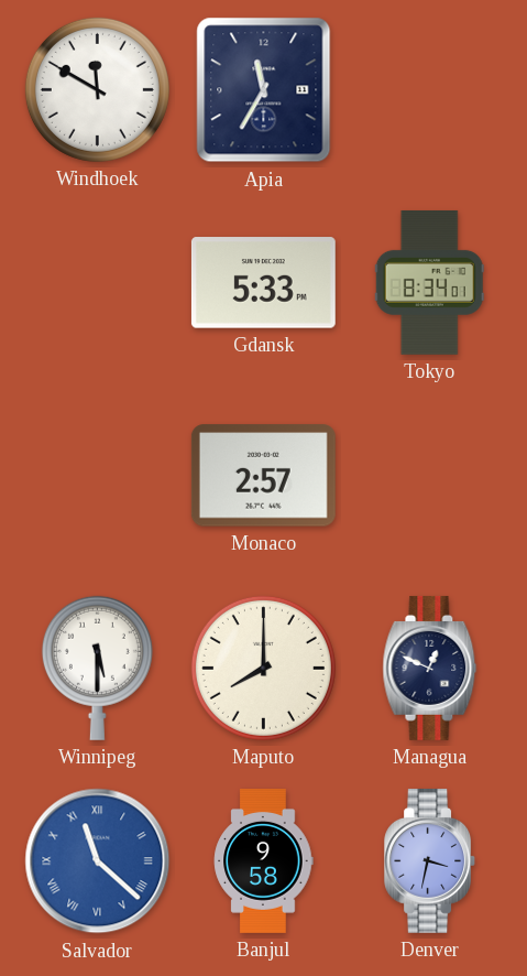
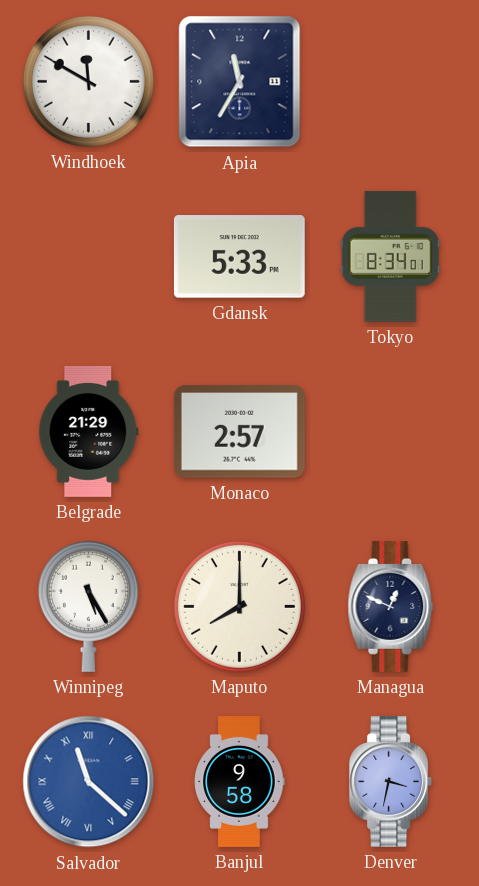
Belgrade: none -> 21:29
Winnipeg: 5:30 -> 5:25
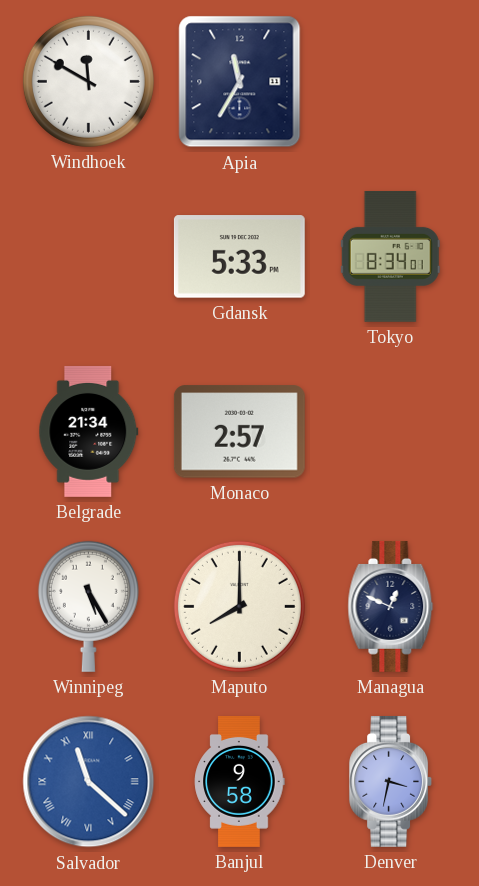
Belgrade: 21:29 -> 21:34
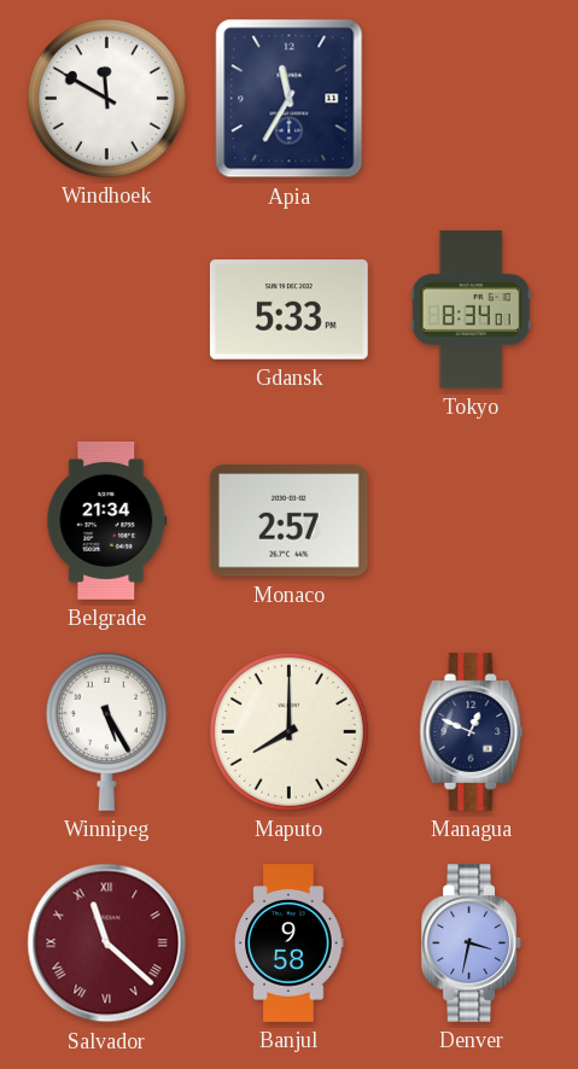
Salvador dial: blue -> burgundy
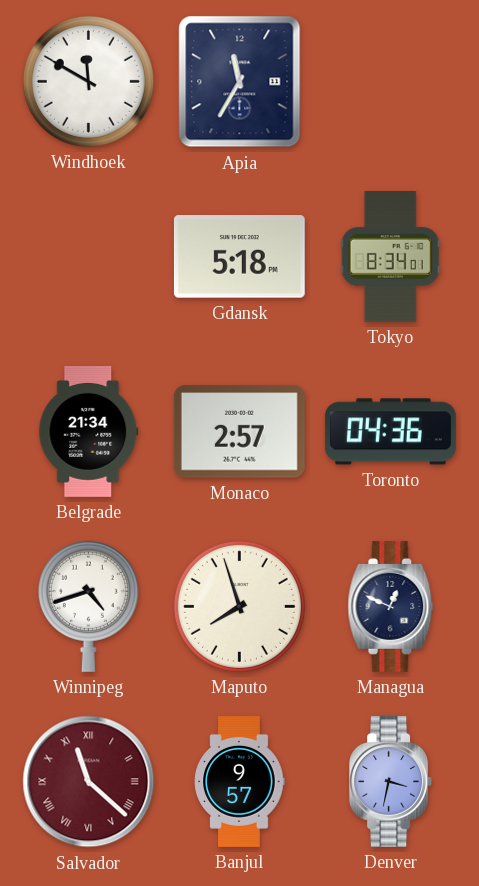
Gdansk: 5:33 -> 5:18
Toronto: none -> 04:36
Winnipeg: 5:25 -> 4:42
Maputo: 8:00 -> 7:57
Banjul: 9:58 -> 9:57
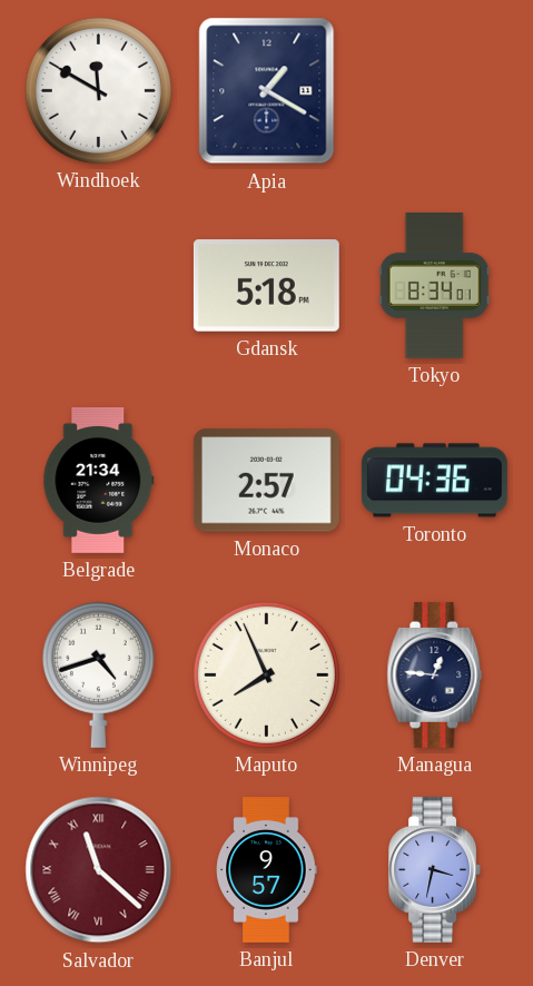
Apia: 11:35 -> 1:20
Maputo: 7:57 -> 7:56
Managua: 12:49 -> 12:46
